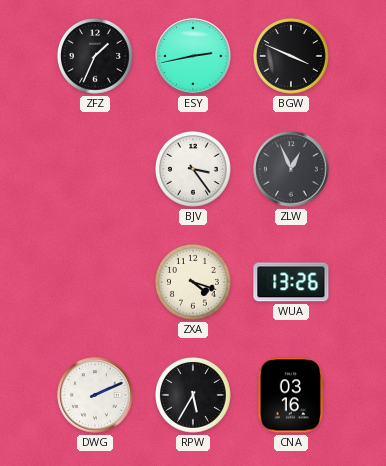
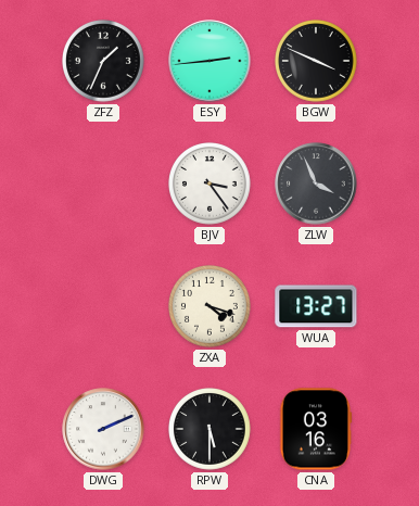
ESY: 2:43 -> 2:44
ZLW: 12:56 -> 3:56
WUA: 13:26 -> 13:27
RPW: 5:35 -> 5:30
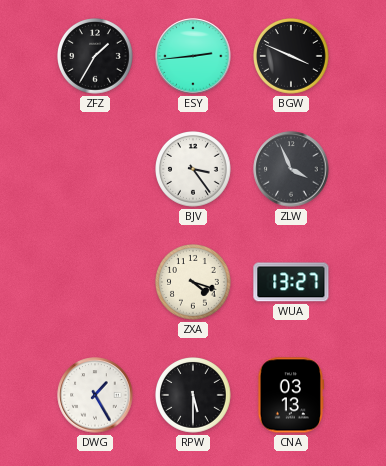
ZFZ: 1:34 -> 1:35
DWG: 2:11 -> 1:25
CNA: 03:16 -> 03:13
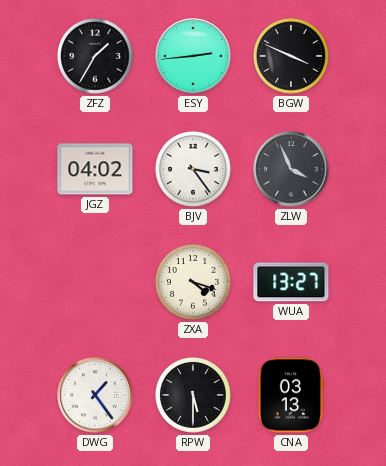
JGZ: none -> 04:02
DWG: 1:25 -> 1:24
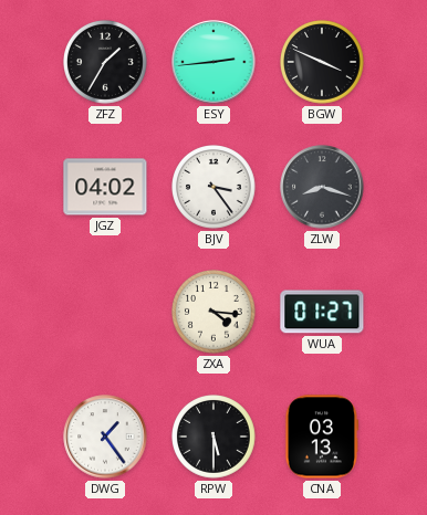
ZLW: 3:56 -> 8:18
ZXA: 4:18 -> 4:16
WUA: 13:27 -> 01:27
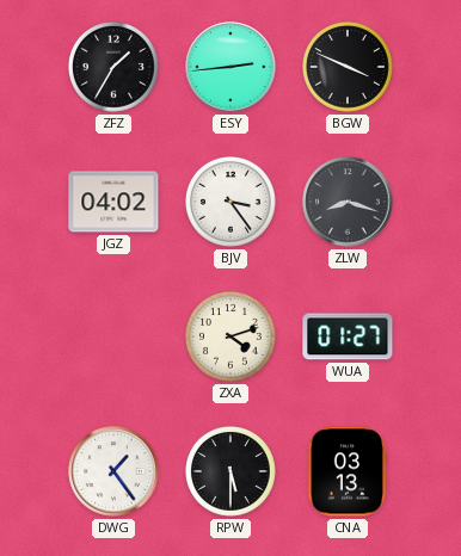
ZXA: 4:16 -> 4:12
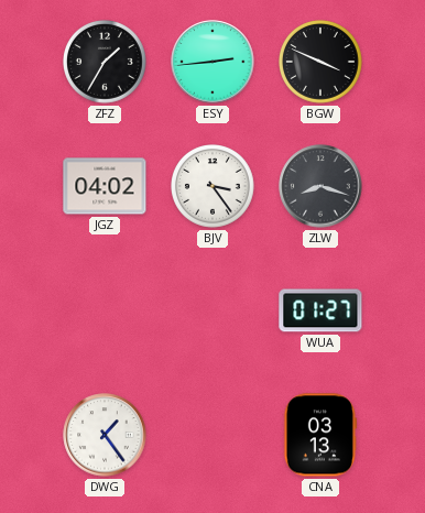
ZXA: 4:12 -> none
RPW: 5:30 -> none
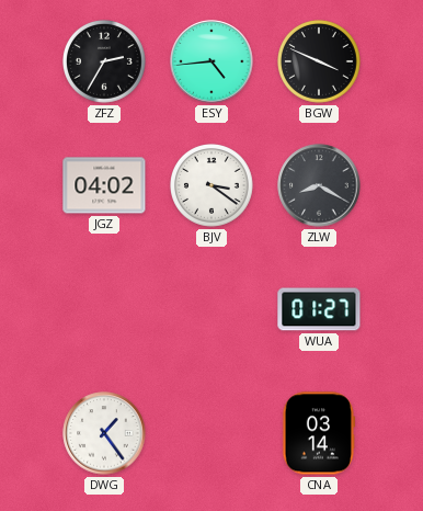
ZFZ: 1:35 -> 2:35
ESY: 2:44 -> 4:44
BJV: 3:24 -> 3:21
ZLW: 8:18 -> 8:20
CNA: 03:13 -> 03:14
